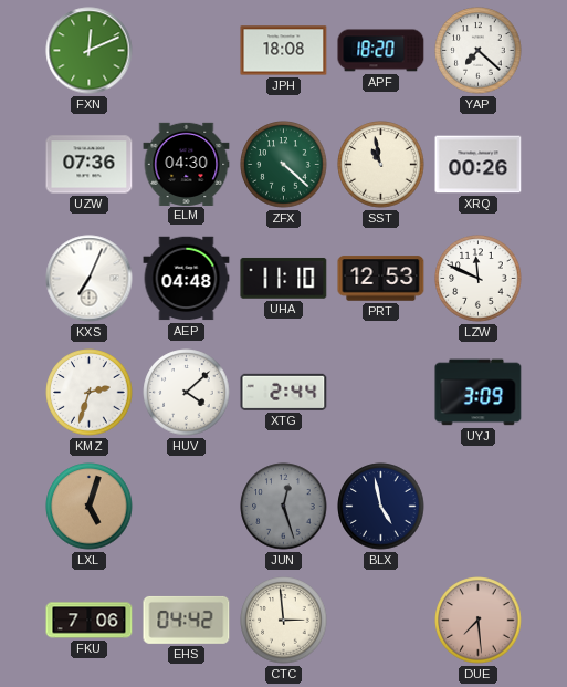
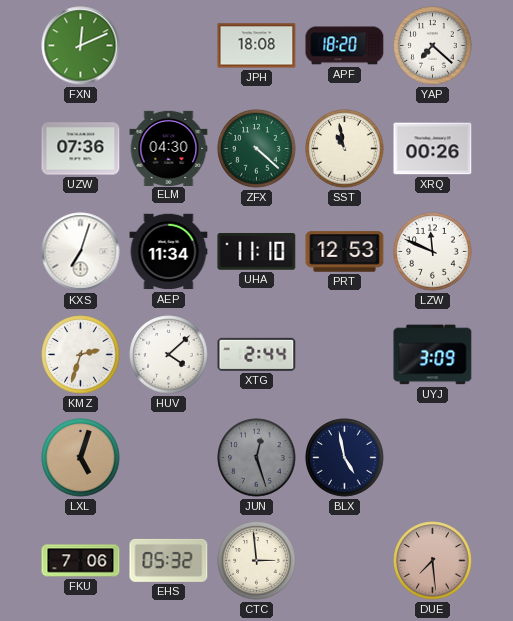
KXS: 7:04 -> 7:03
AEP: 04:48 -> 11:34
EHS: 04:42 -> 05:32
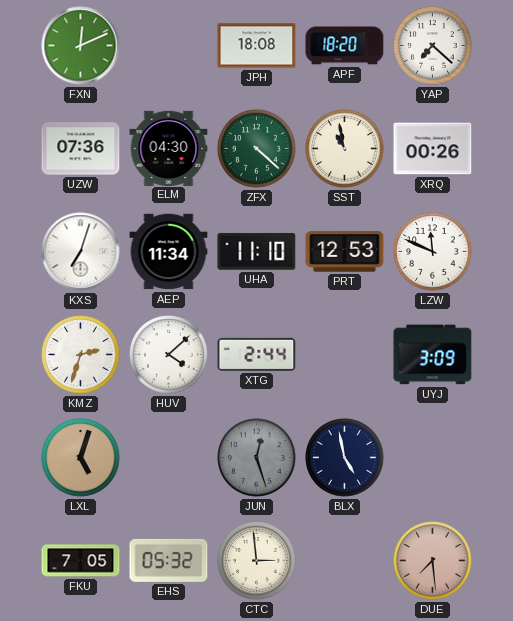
FKU: 7:06 -> 7:05
